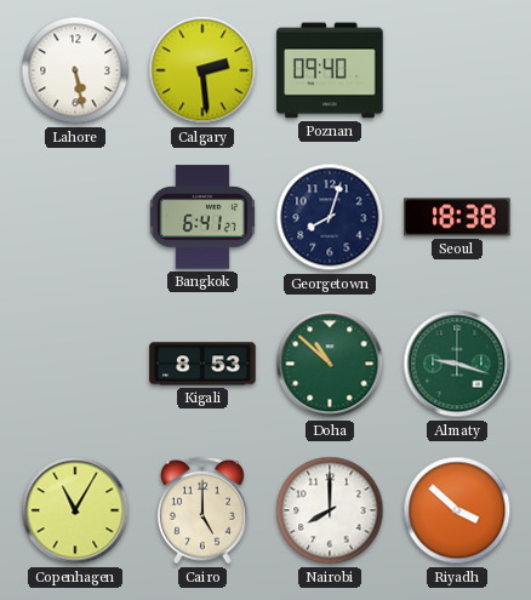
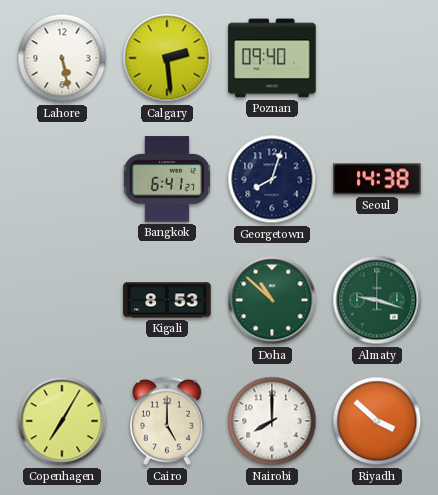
Seoul: 18:38 -> 14:38
Copenhagen: 11:05 -> 7:05
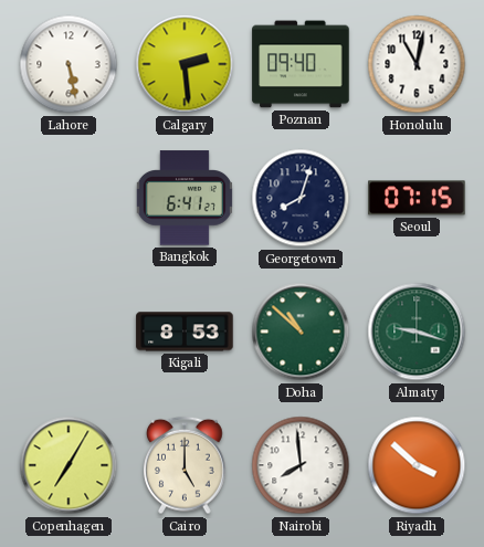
Honolulu: none -> 11:02
Seoul: 14:38 -> 07:15
Nairobi: 8:00 -> 7:59
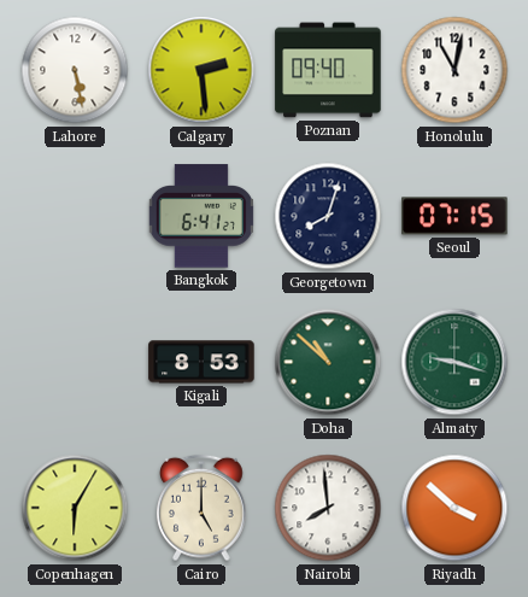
Copenhagen: 7:05 -> 6:05
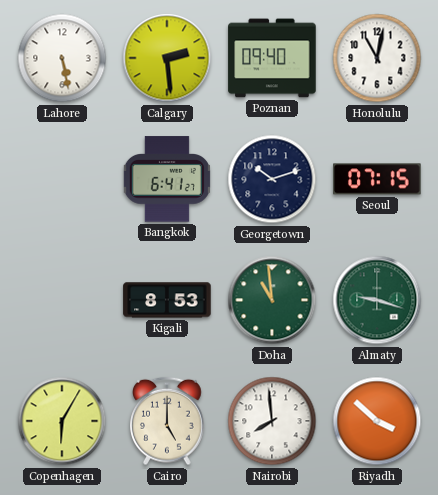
Georgetown: 8:03 -> 10:12
Doha: 10:52 -> 10:59
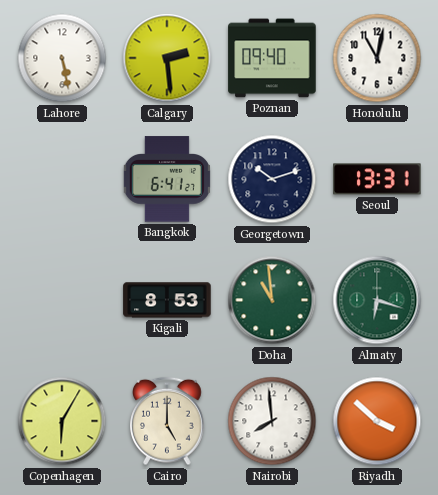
Seoul: 07:15 -> 13:31
Almaty: 9:18 -> 6:18
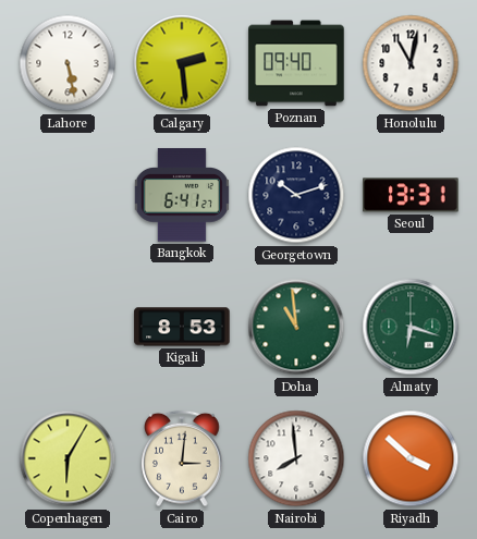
Cairo: 5:00 -> 3:01
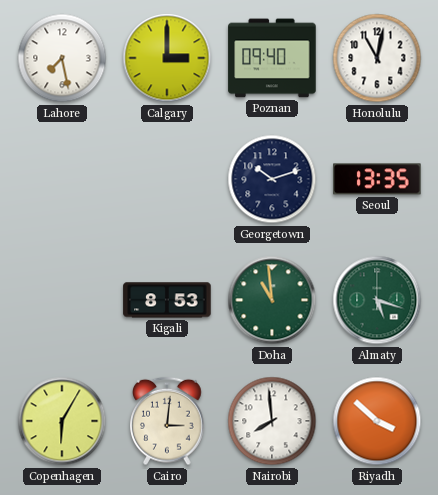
Lahore: 5:28 -> 7:28
Calgary: 2:29 -> 3:00
Bangkok: 6:41 -> none
Seoul: 13:31 -> 13:35
Almaty: 6:18 -> 5:18
